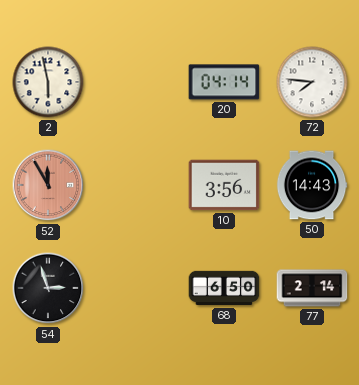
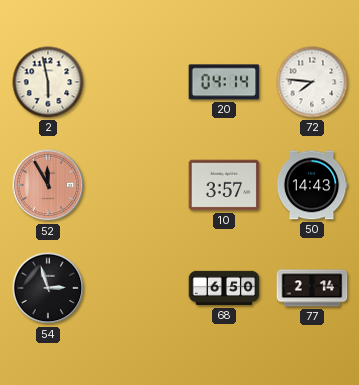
10: 3:56 -> 3:57
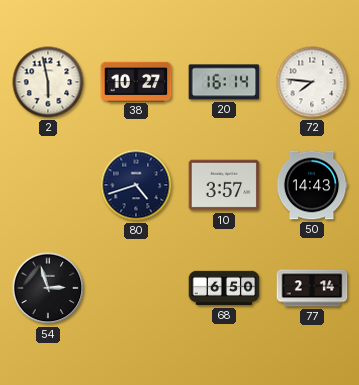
38: none -> 10:27
20: 04:14 -> 16:14
52: 11:55 -> none
80: none -> 4:42
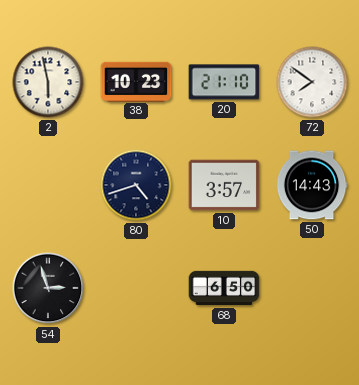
38: 10:27 -> 10:23
20: 16:14 -> 21:10
72: 7:46 -> 7:51
77: 2:14 -> none
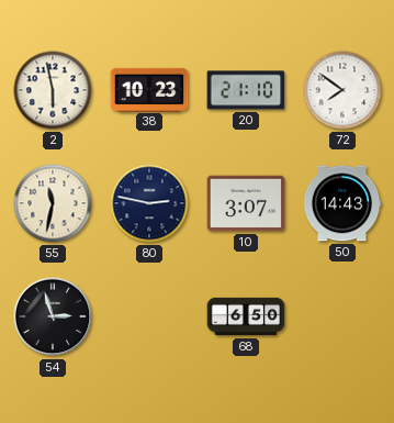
55: none -> 11:32
80: 4:42 -> 2:47
10: 3:57 -> 3:07
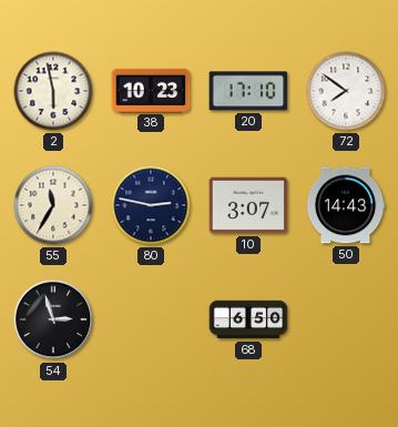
20: 21:10 -> 17:10
55: 11:32 -> 11:35
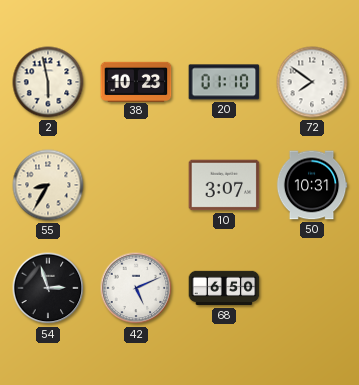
20: 17:10 -> 01:10
55: 11:35 -> 8:35
80: 2:47 -> none
50: 14:43 -> 10:31
42: none -> 5:11
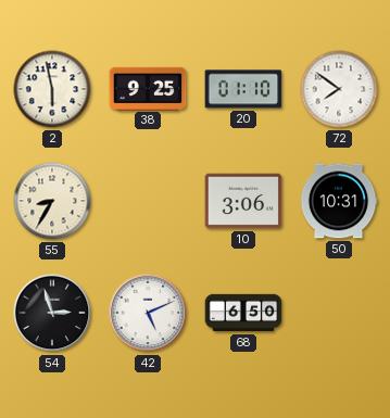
38: 10:23 -> 9:25
10: 3:07 -> 3:06
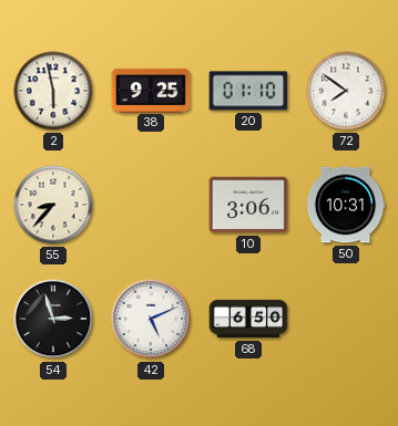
55: 8:35 -> 8:37
